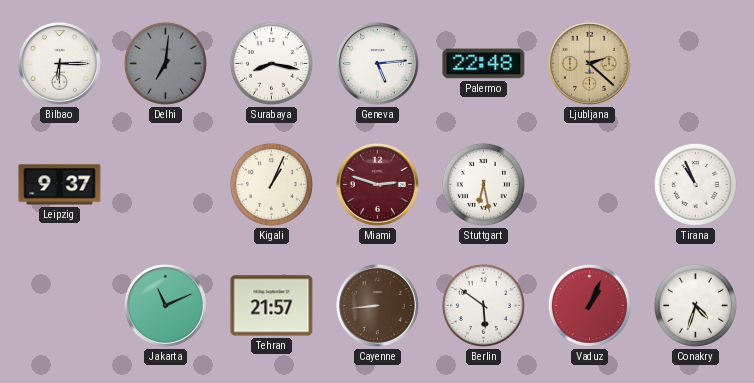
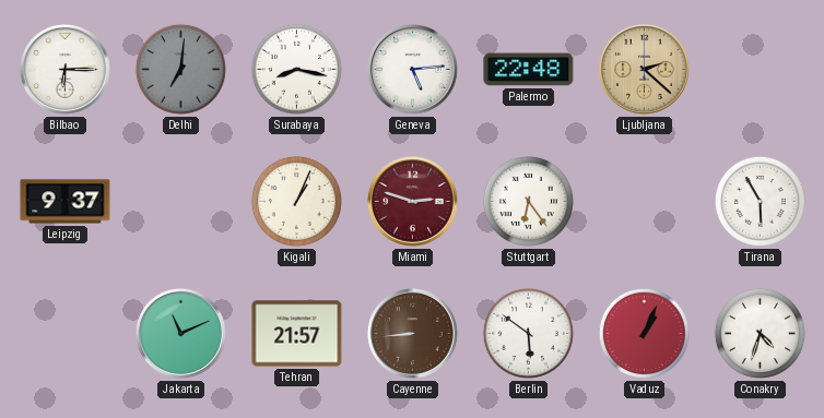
Stuttgart: 6:28 -> 6:24
Tirana: 10:56 -> 5:55
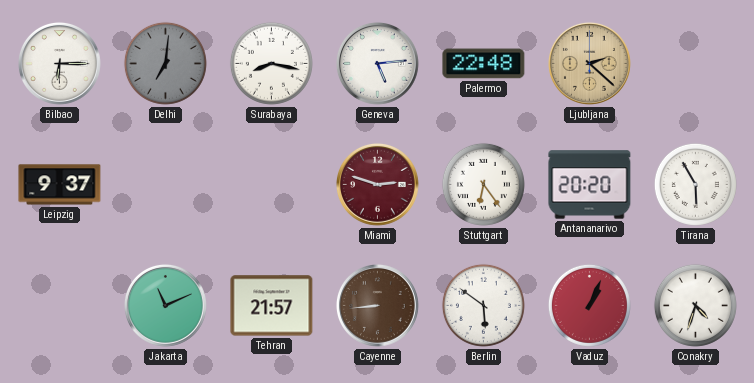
Kigali: 1:04 -> none
Antananarivo: none -> 20:20
